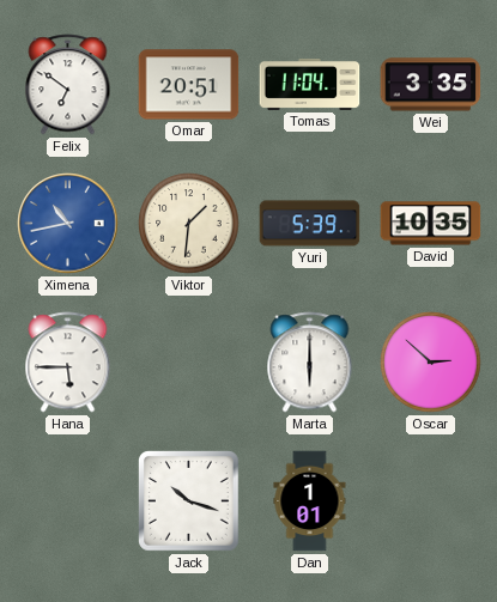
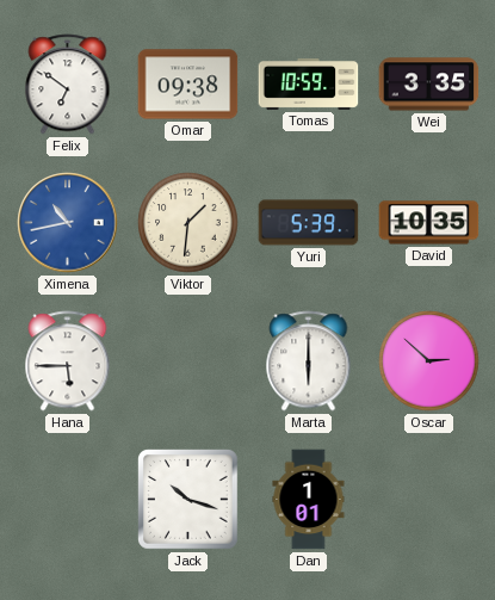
Omar: 20:51 -> 09:38
Tomas: 11:04 -> 10:59
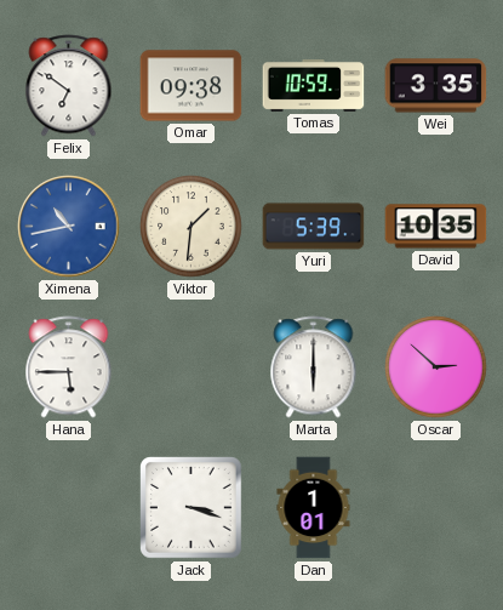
Jack: 10:18 -> 3:18
